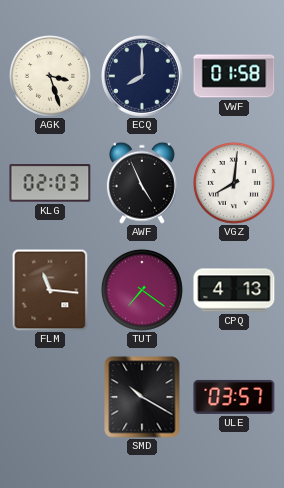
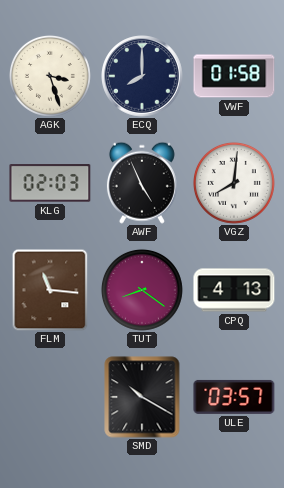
TUT: 7:21 -> 8:21
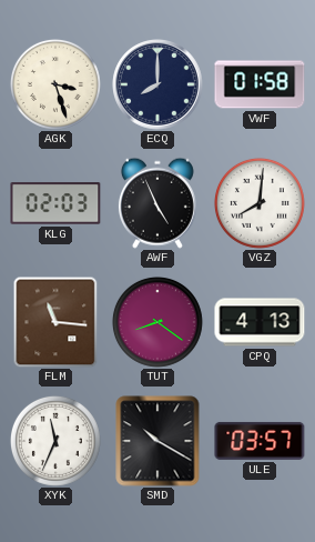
XYK: none -> 11:34
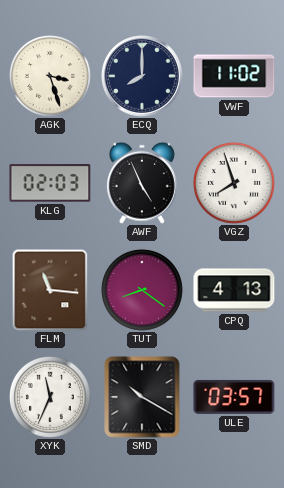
VWF: 01:58 -> 11:02
VGZ: 8:01 -> 7:57
